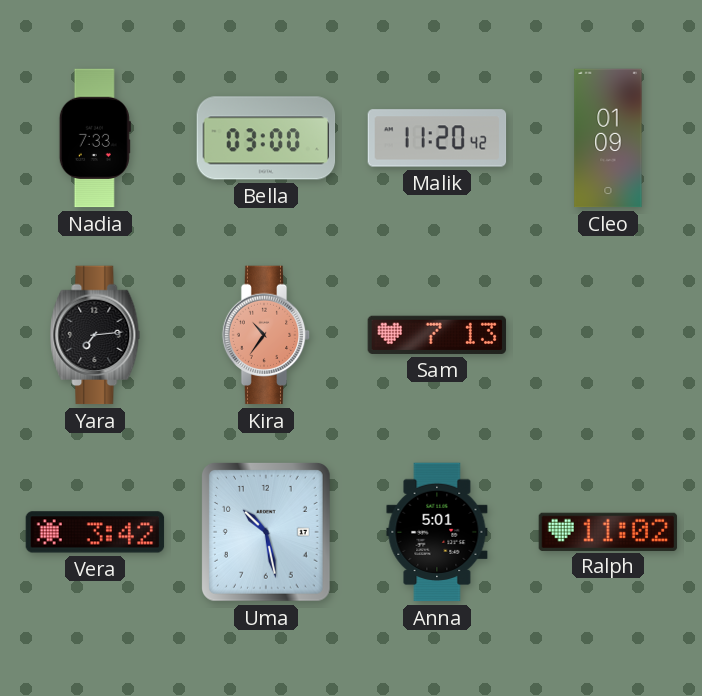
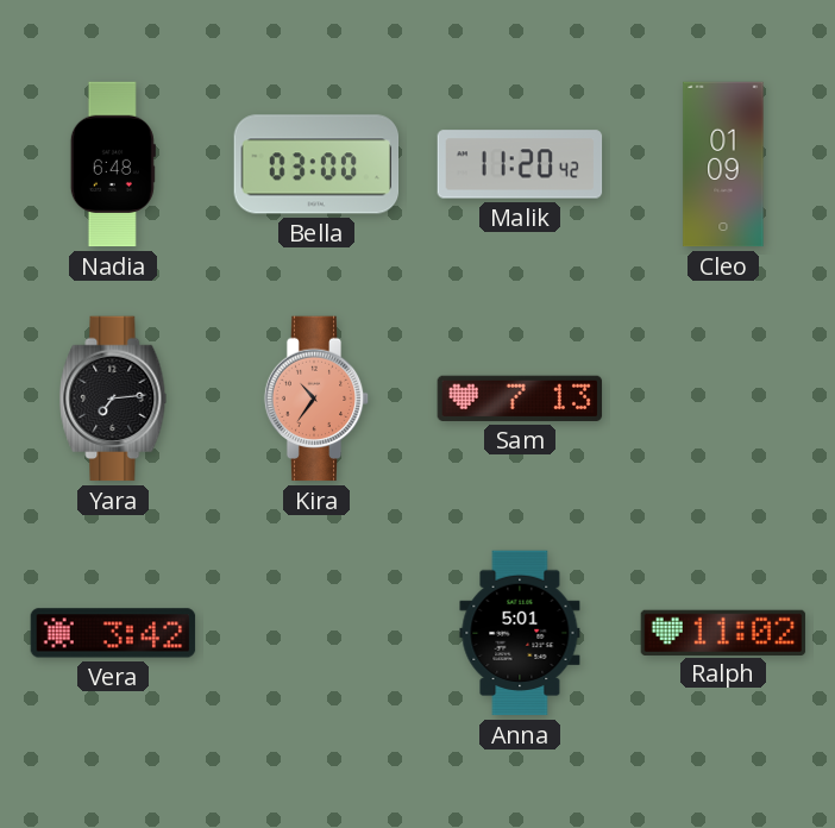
Nadia: 7:33 -> 6:48
Uma: 10:28 -> none
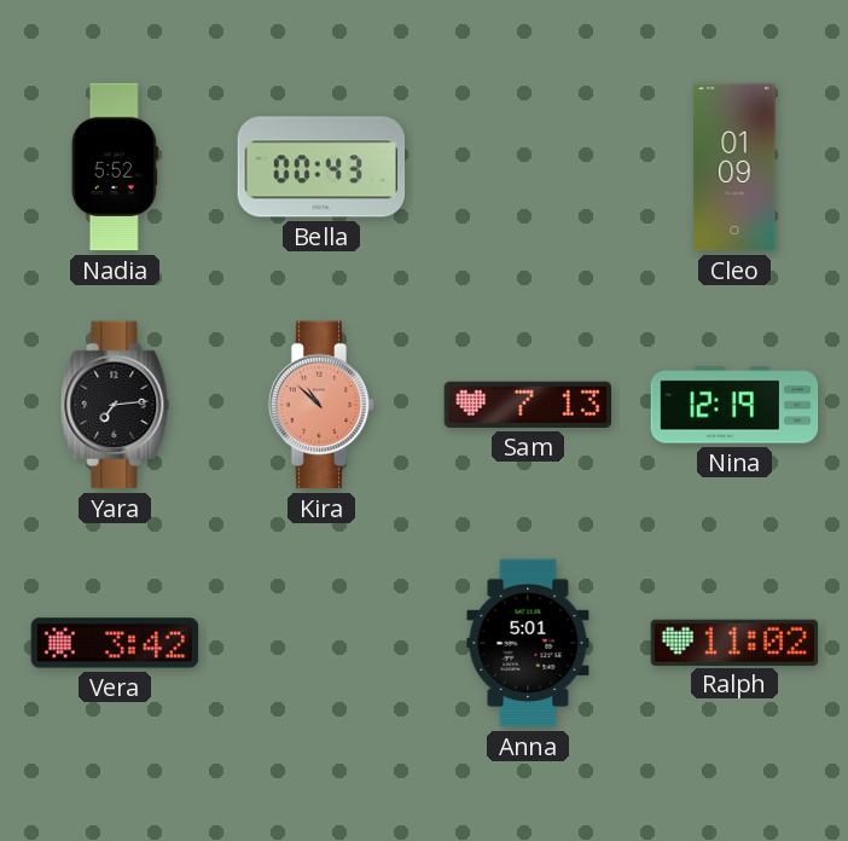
Nadia: 6:48 -> 5:52
Bella: 03:00 -> 00:43
Malik: 11:20 -> none
Kira: 10:36 -> 10:52
Nina: none -> 12:19
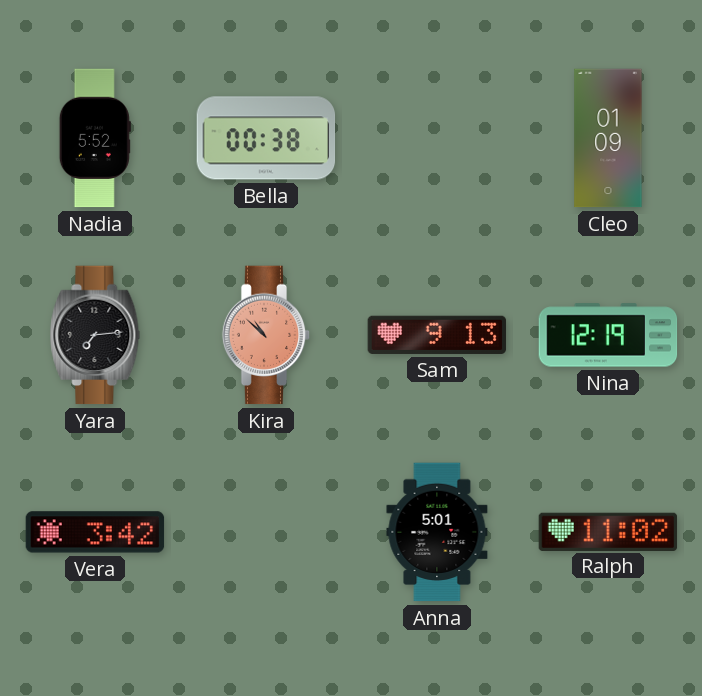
Bella: 00:43 -> 00:38
Sam: 7:13 -> 9:13
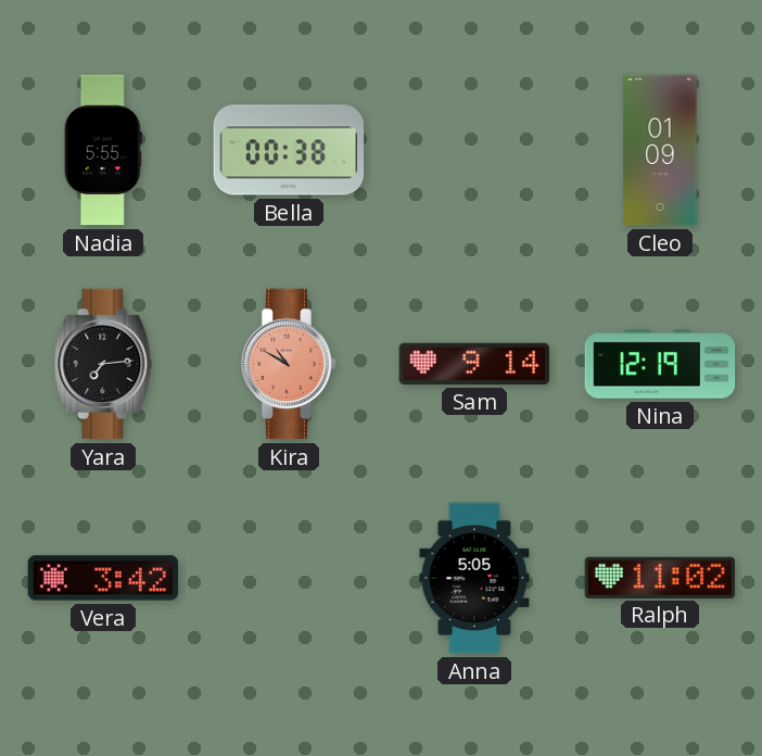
Nadia: 5:52 -> 5:55
Kira: 10:52 -> 10:50
Sam: 9:13 -> 9:14
Anna: 5:01 -> 5:05
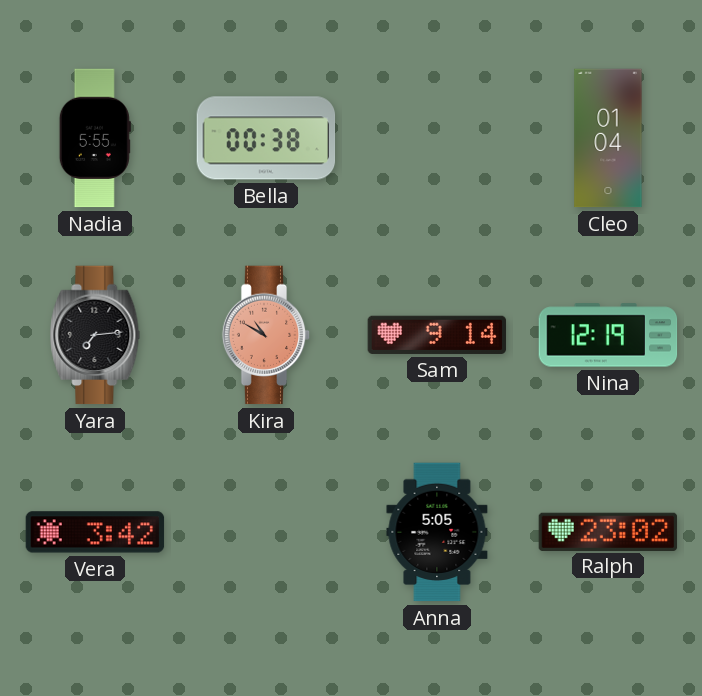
Cleo: 01:09 -> 01:04
Ralph: 11:02 -> 23:02
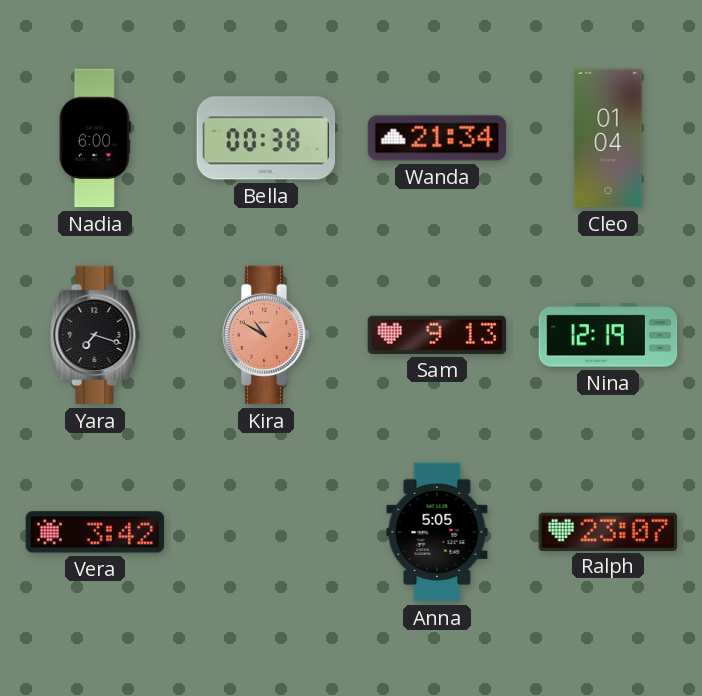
Nadia: 5:55 -> 6:00
Wanda: none -> 21:34
Yara: 7:14 -> 7:18
Sam: 9:14 -> 9:13
Ralph: 23:02 -> 23:07
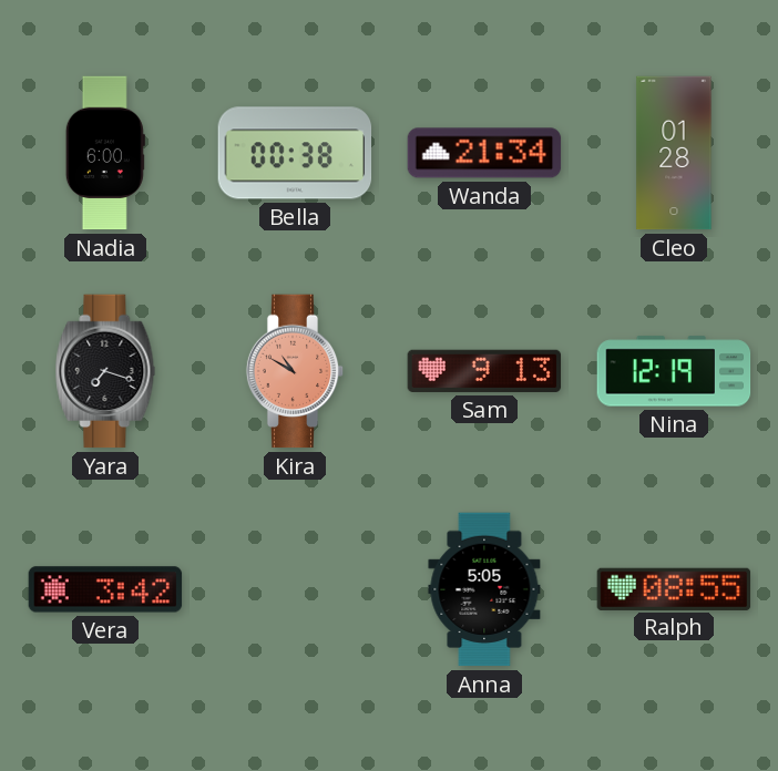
Cleo: 01:04 -> 01:28
Ralph: 23:07 -> 08:55
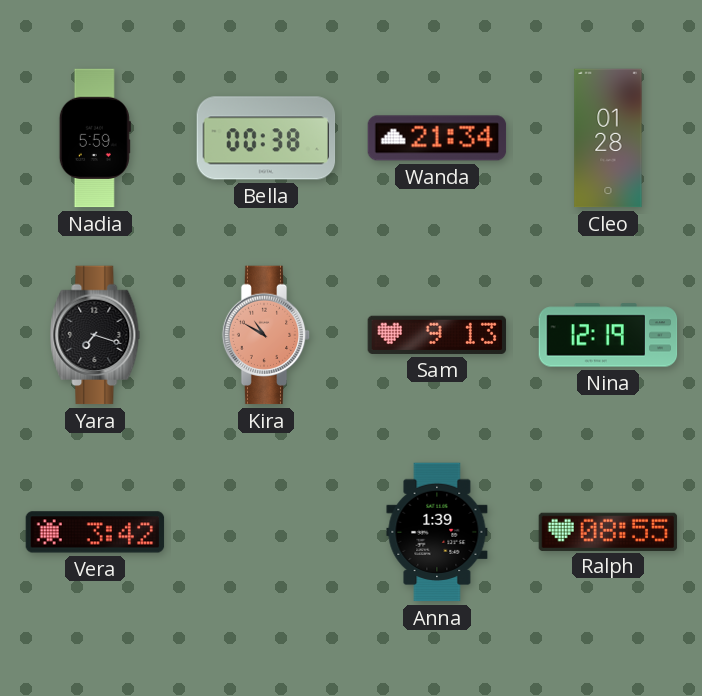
Nadia: 6:00 -> 5:59
Anna: 5:05 -> 1:39
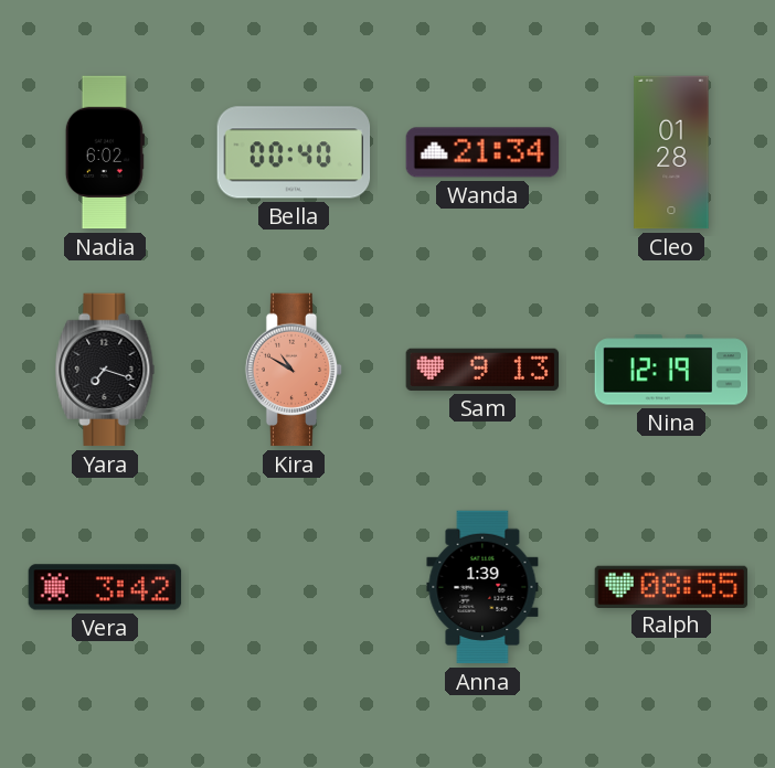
Nadia: 5:59 -> 6:02
Bella: 00:38 -> 00:40
